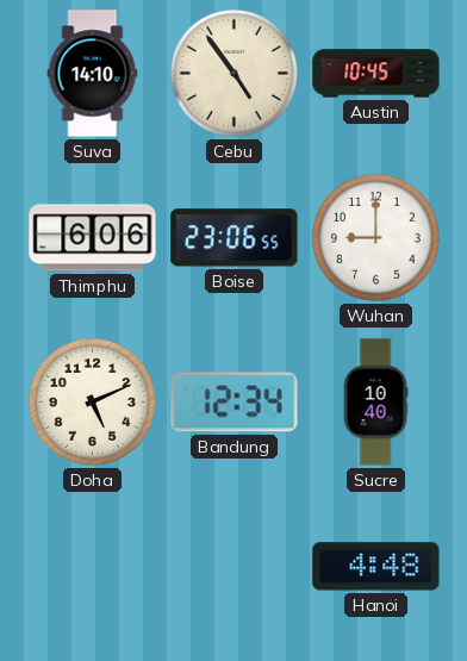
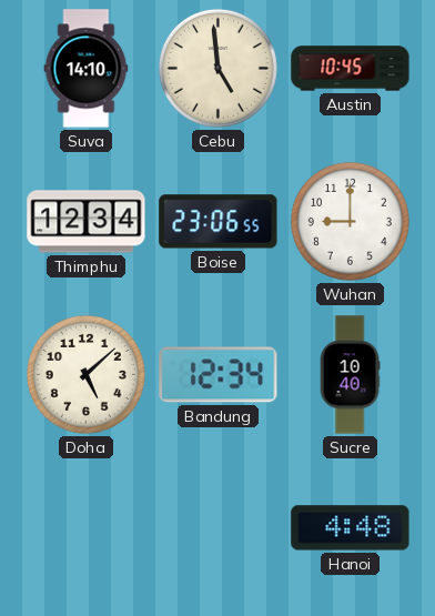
Cebu: 4:54 -> 4:59
Thimphu: 6:06 -> 12:34
Doha: 5:11 -> 5:08
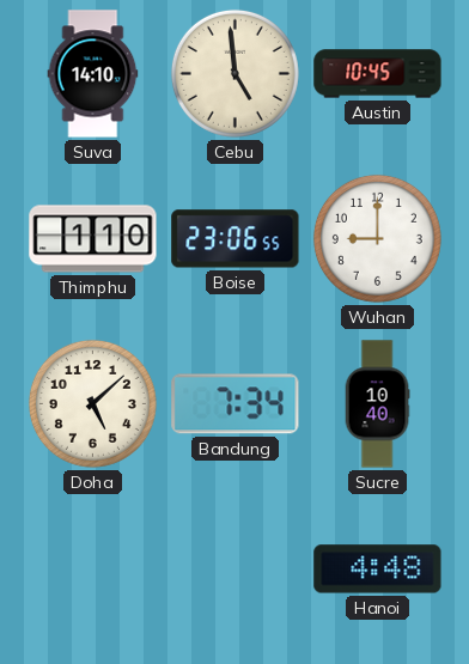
Thimphu: 12:34 -> 1:10
Bandung: 12:34 -> 7:34
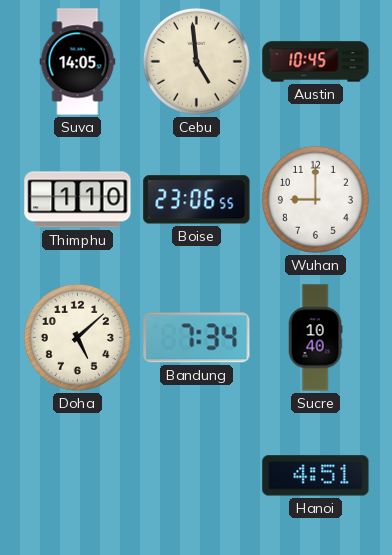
Suva: 14:10 -> 14:05
Hanoi: 4:48 -> 4:51
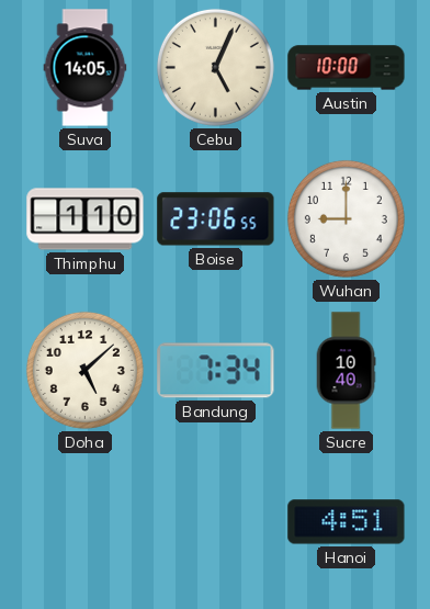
Cebu: 4:59 -> 5:04
Austin: 10:45 -> 10:00
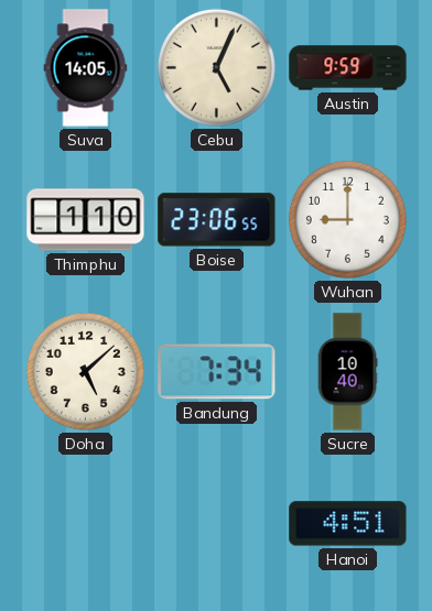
Austin: 10:00 -> 9:59
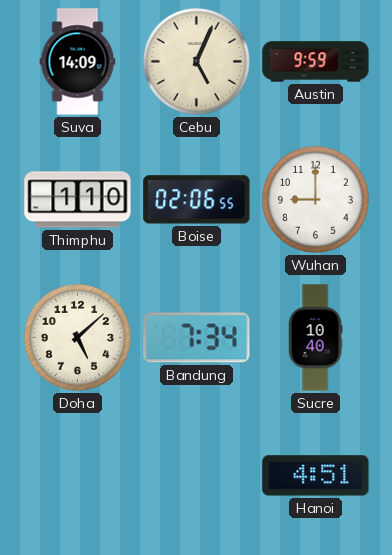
Suva: 14:05 -> 14:09
Boise: 23:06 -> 02:06
